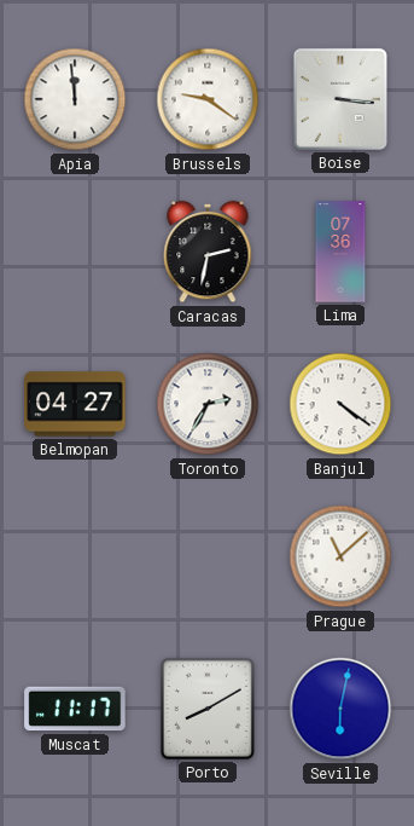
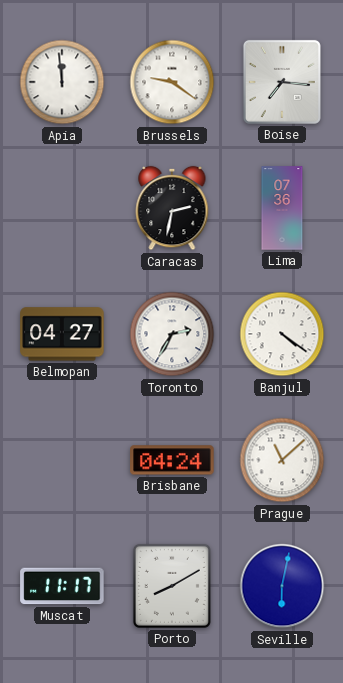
Boise: 3:16 -> 7:16
Brisbane: none -> 04:24
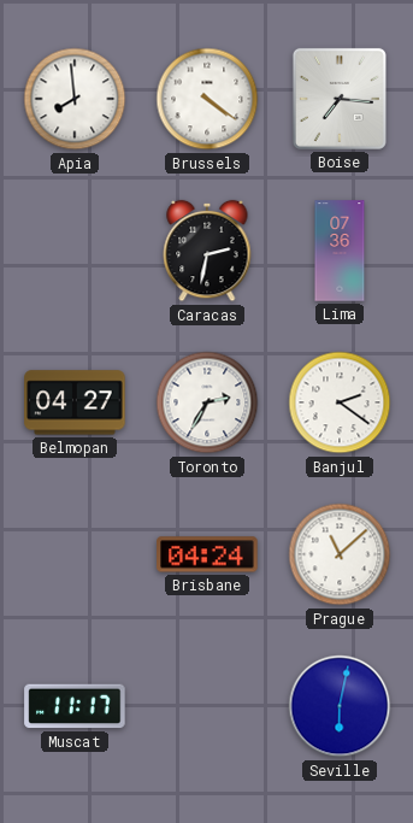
Apia: 11:59 -> 7:59
Brussels: 9:21 -> 4:21
Banjul: 4:21 -> 2:21
Porto: 8:10 -> none
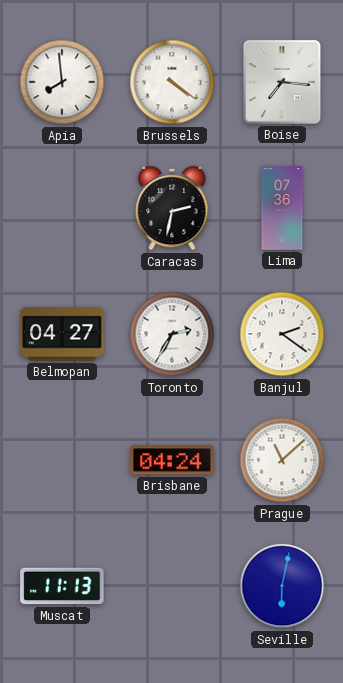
Muscat: 11:17 -> 11:13
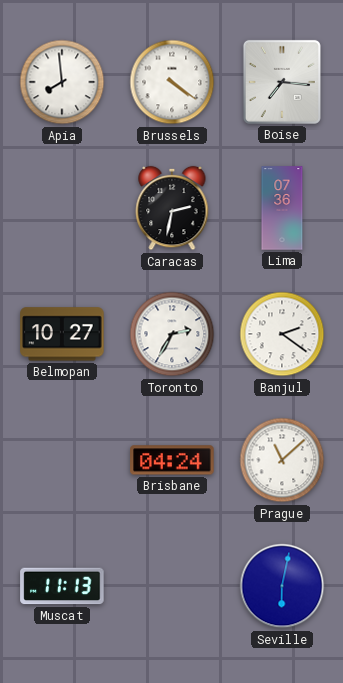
Belmopan: 04:27 -> 10:27
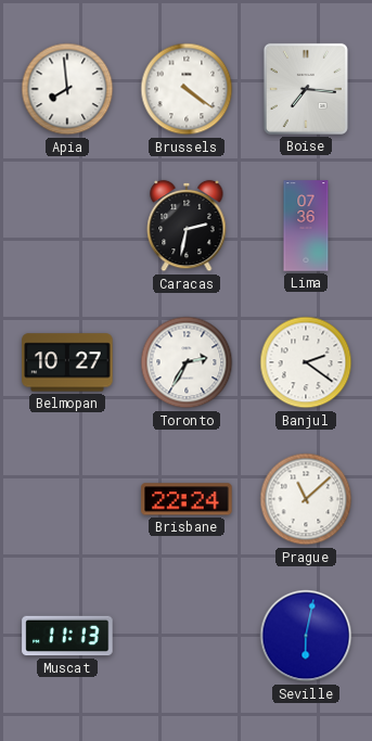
Brisbane: 04:24 -> 22:24
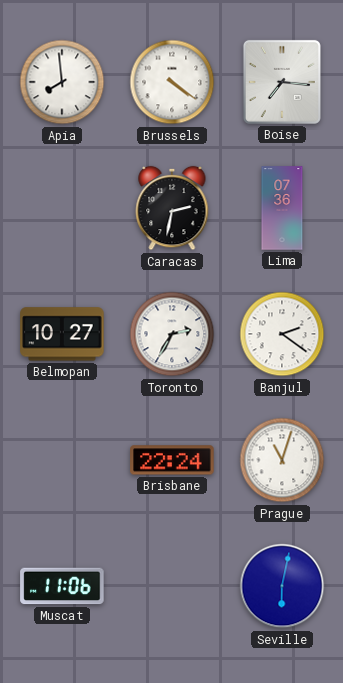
Prague: 11:08 -> 11:03
Muscat: 11:13 -> 11:06
